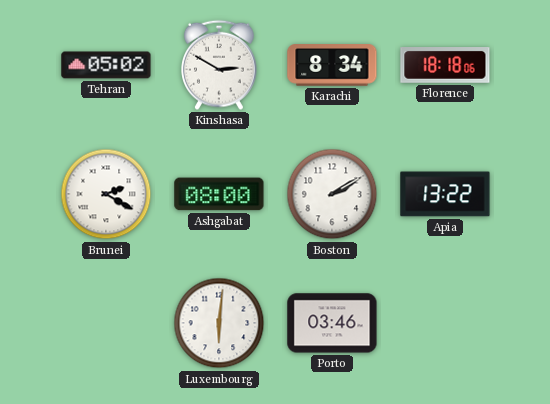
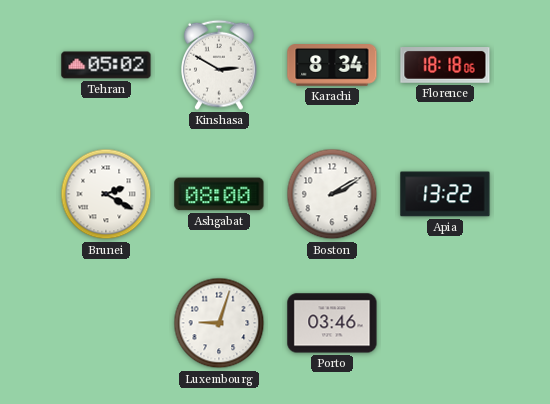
Luxembourg: 6:01 -> 9:03
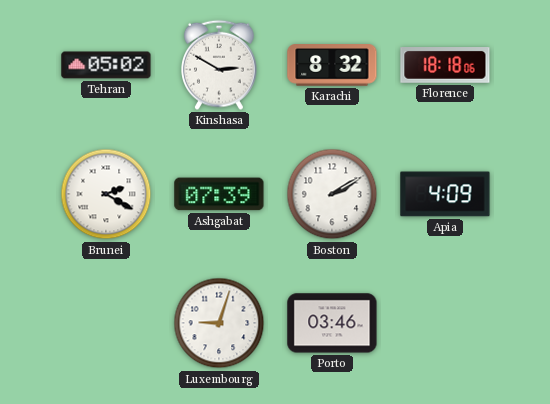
Karachi: 8:34 -> 8:32
Ashgabat: 08:00 -> 07:39
Apia: 13:22 -> 4:09
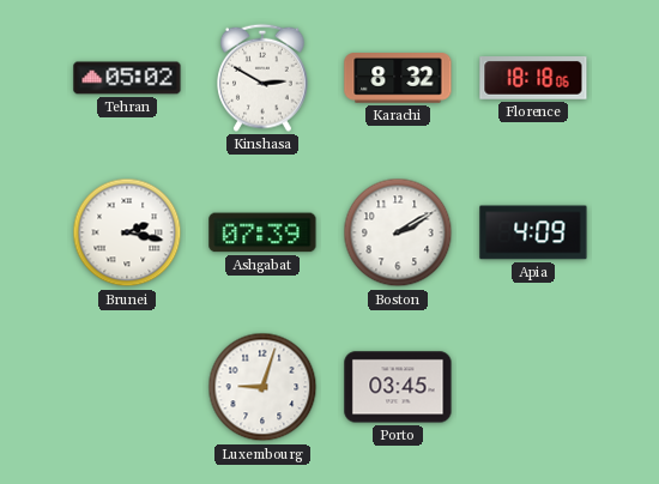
Brunei: 2:20 -> 2:17
Porto: 03:46 -> 03:45
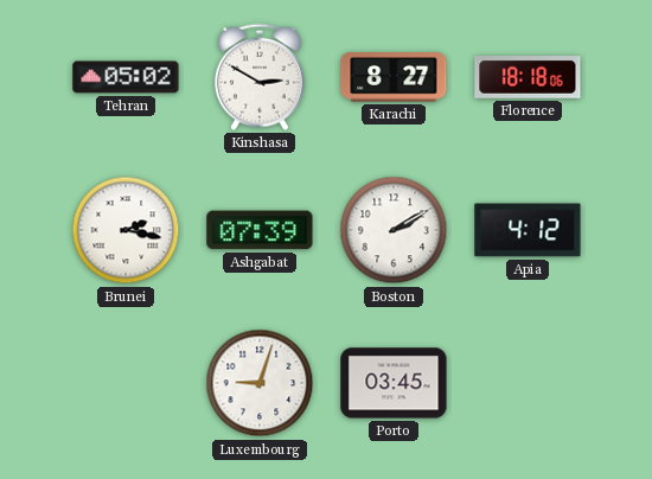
Karachi: 8:32 -> 8:27
Apia: 4:09 -> 4:12
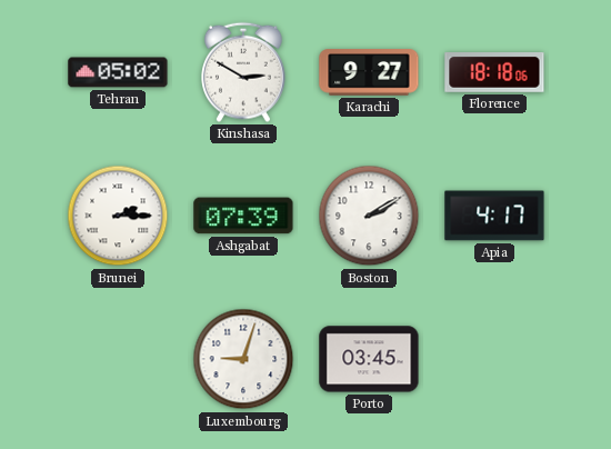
Karachi: 8:27 -> 9:27
Brunei: 2:17 -> 2:15
Apia: 4:12 -> 4:17
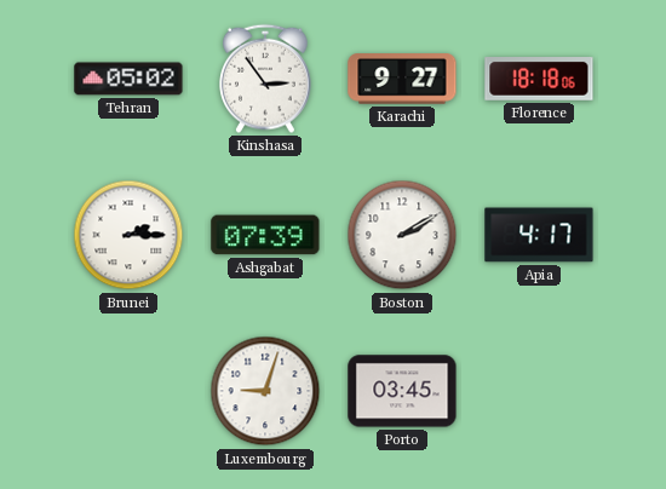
Kinshasa: 2:50 -> 2:54
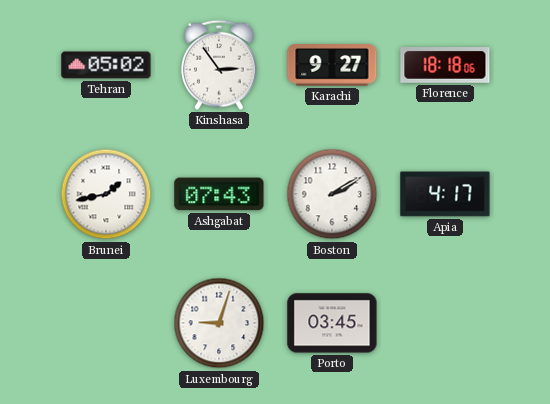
Brunei: 2:15 -> 1:43
Ashgabat: 07:39 -> 07:43
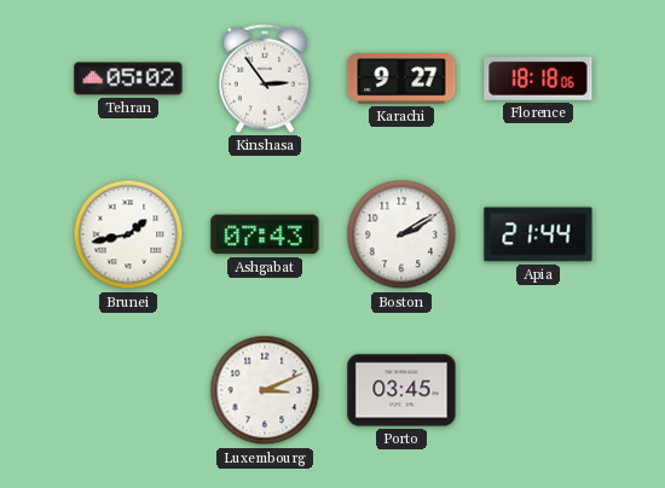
Apia: 4:17 -> 21:44
Luxembourg: 9:03 -> 3:11
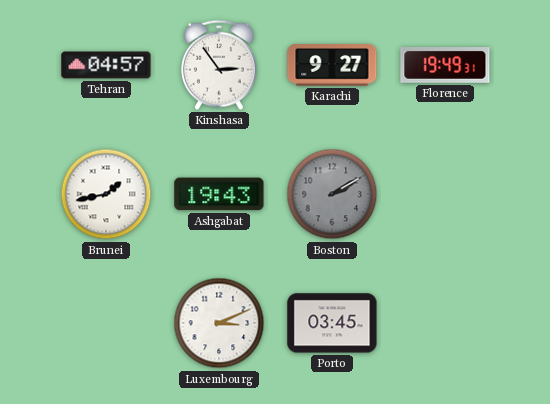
Tehran: 05:02 -> 04:57
Florence: 18:18 -> 19:49
Ashgabat: 07:43 -> 19:43
Boston dial: white -> grey
Apia: 21:44 -> none
